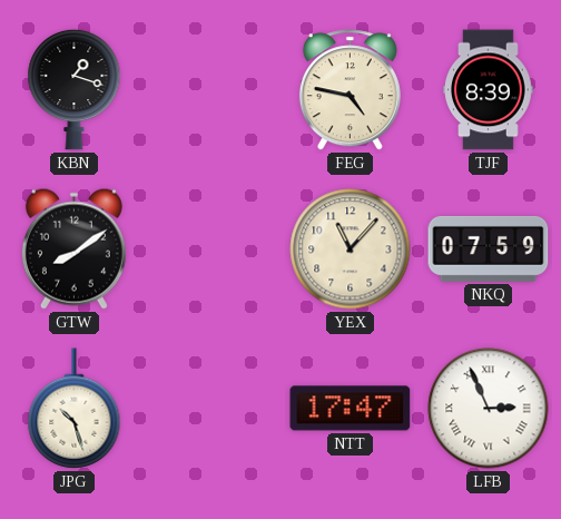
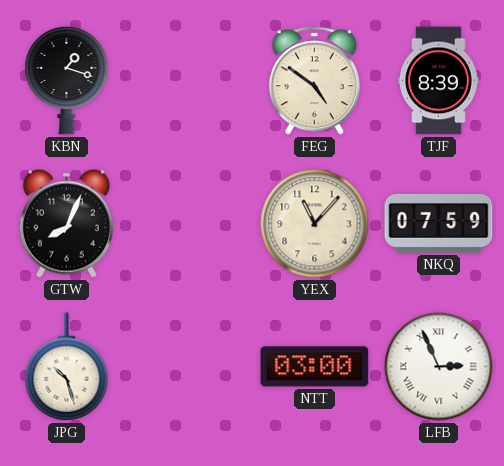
FEG: 4:47 -> 4:51
GTW: 8:09 -> 8:04
NTT: 17:47 -> 03:00
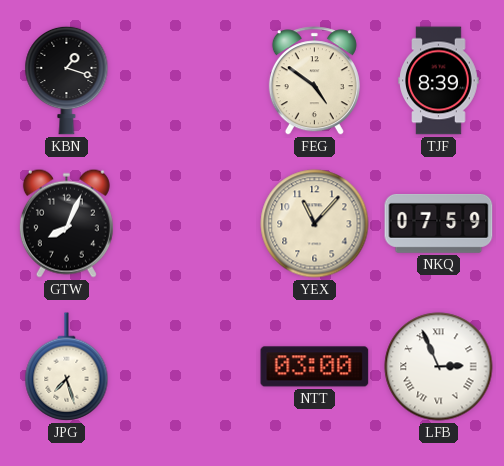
JPG: 10:27 -> 7:27
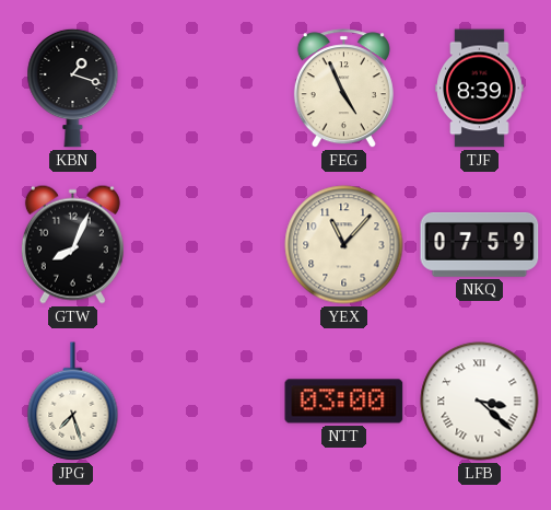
FEG: 4:51 -> 4:56
LFB: 2:56 -> 3:22
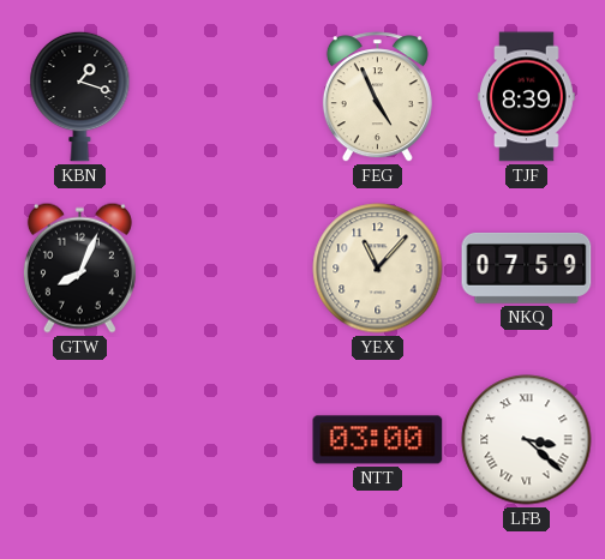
JPG: 7:27 -> none
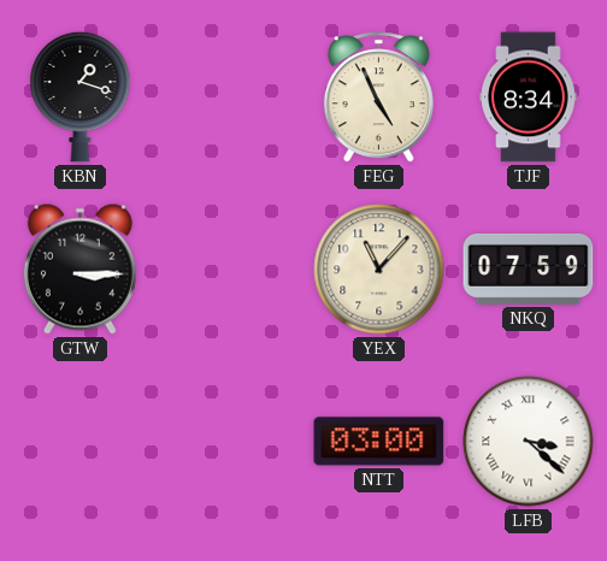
TJF: 8:39 -> 8:34
GTW: 8:04 -> 3:15
